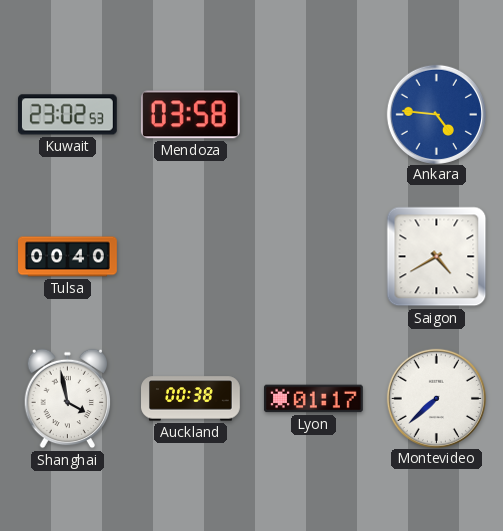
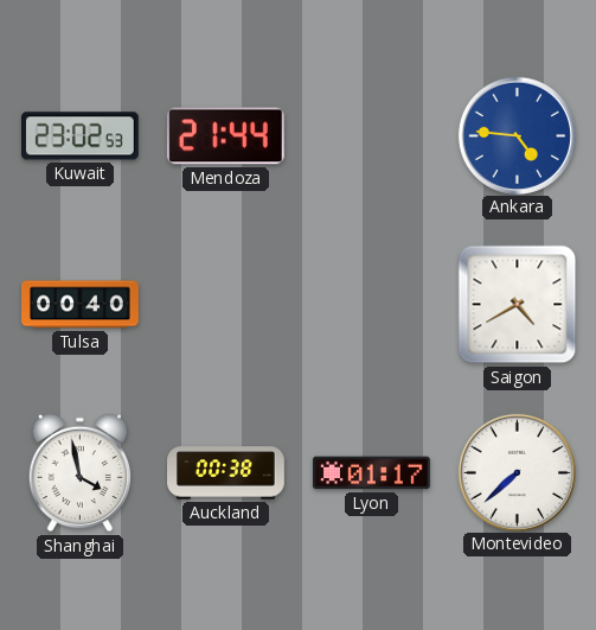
Mendoza: 03:58 -> 21:44
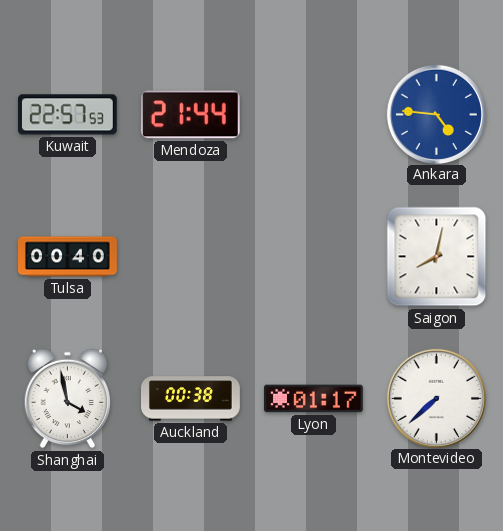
Kuwait: 23:02 -> 22:57
Saigon: 4:40 -> 8:02
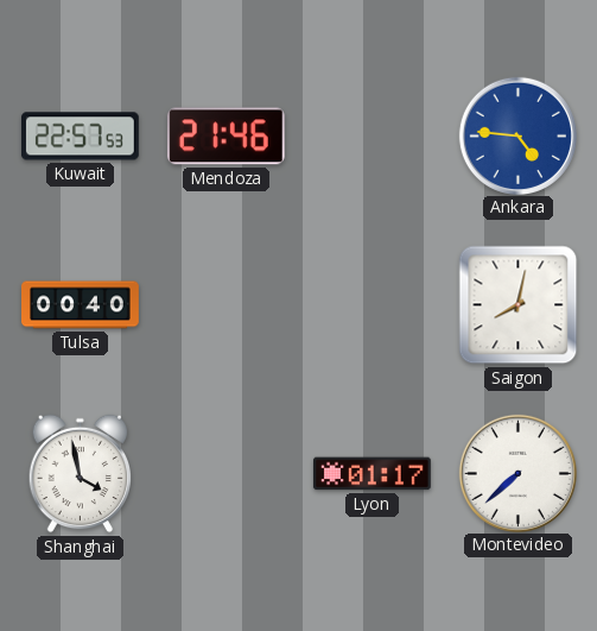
Mendoza: 21:44 -> 21:46
Auckland: 00:38 -> none
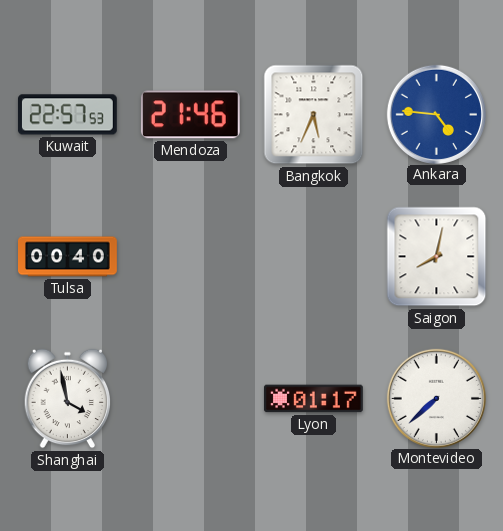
Bangkok: none -> 5:34
